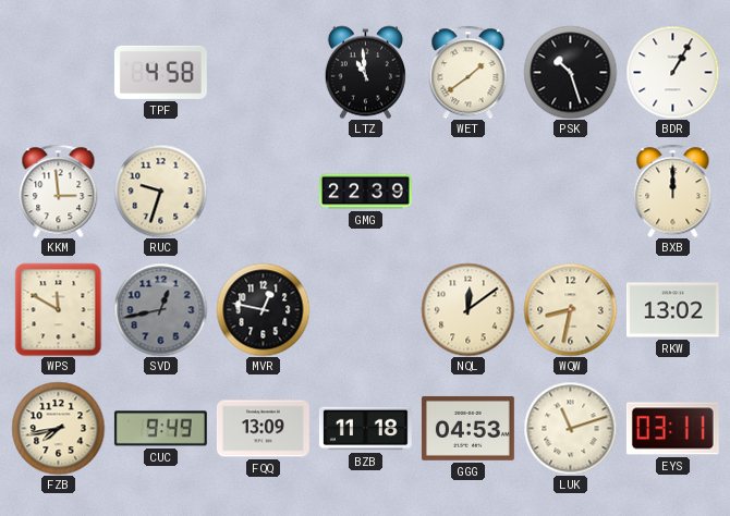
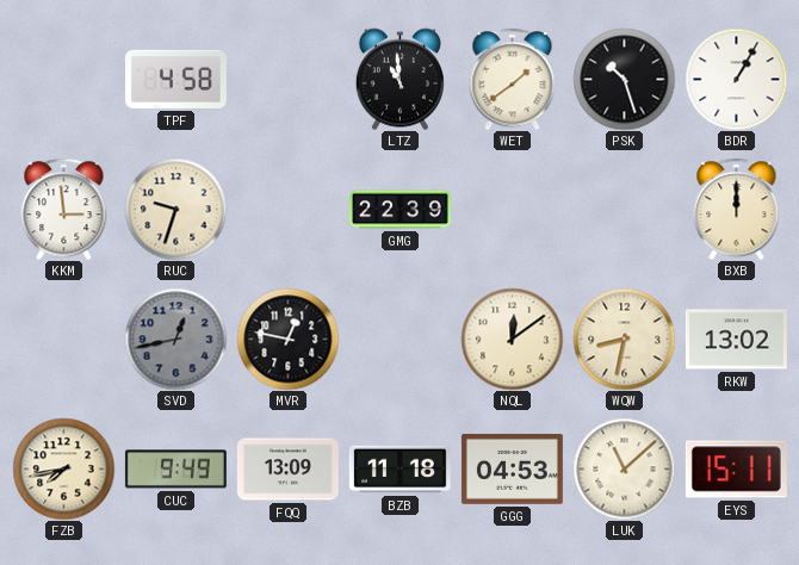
WPS: 11:50 -> none
LUK: 11:12 -> 11:08
EYS: 03:11 -> 15:11
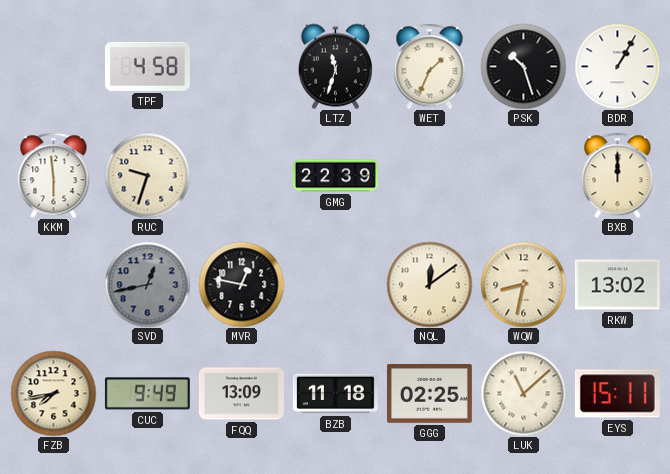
LTZ: 10:59 -> 11:33
WET: 1:39 -> 1:34
KKM: 2:59 -> 5:59
GGG: 04:53 -> 02:25
